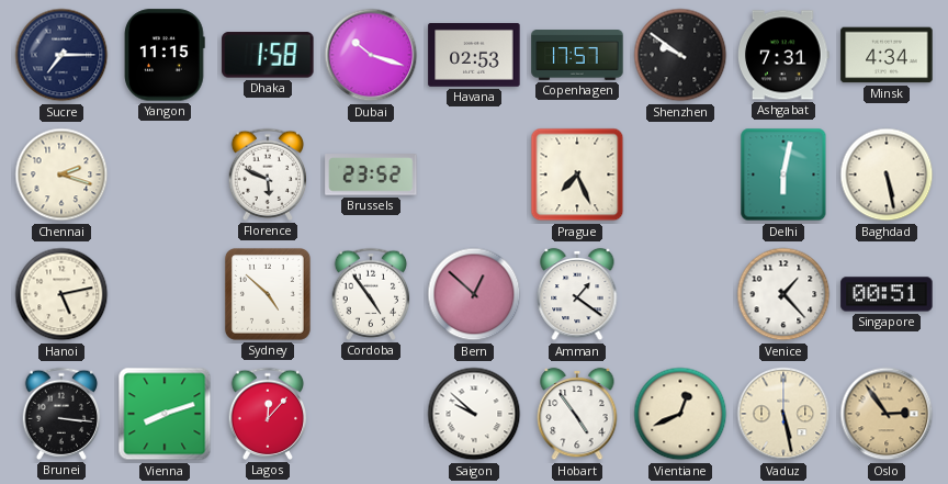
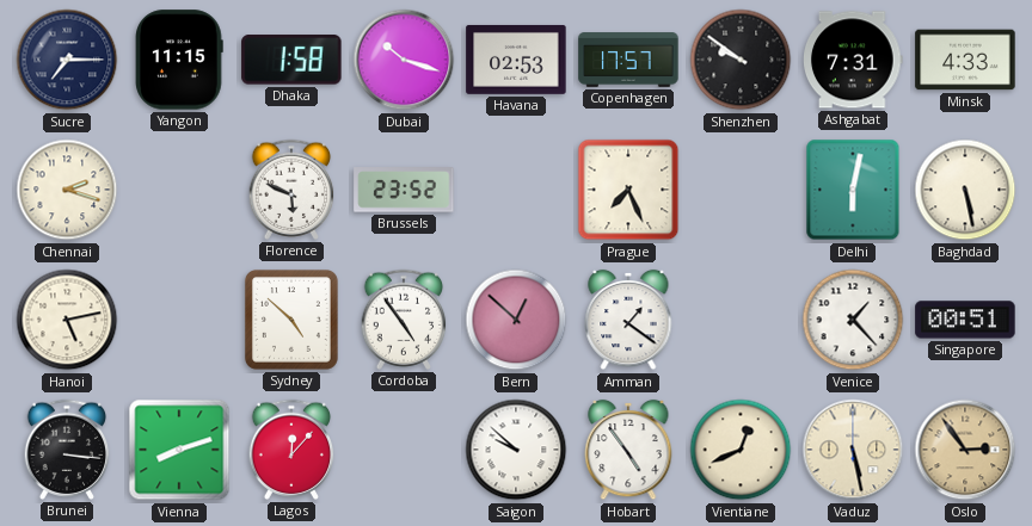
Minsk: 4:34 -> 4:33
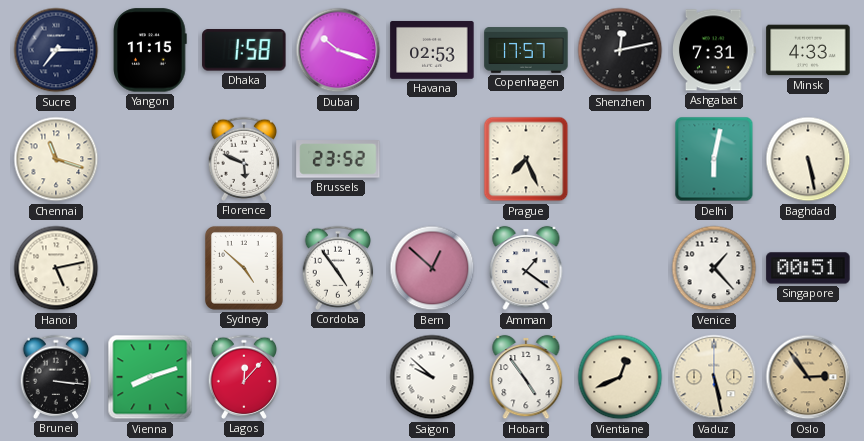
Shenzhen: 9:51 -> 12:13
Chennai: 2:18 -> 11:18
